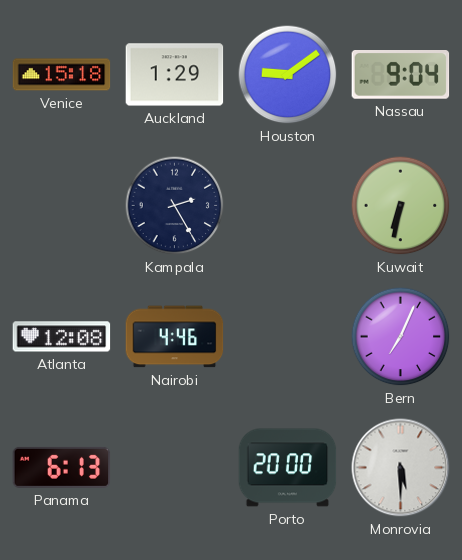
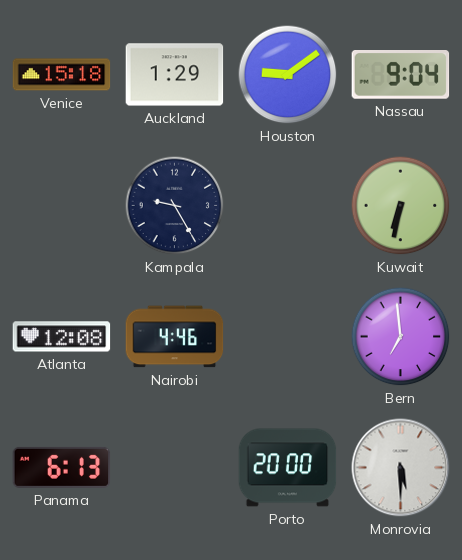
Kampala: 2:25 -> 9:25
Bern: 7:04 -> 6:59
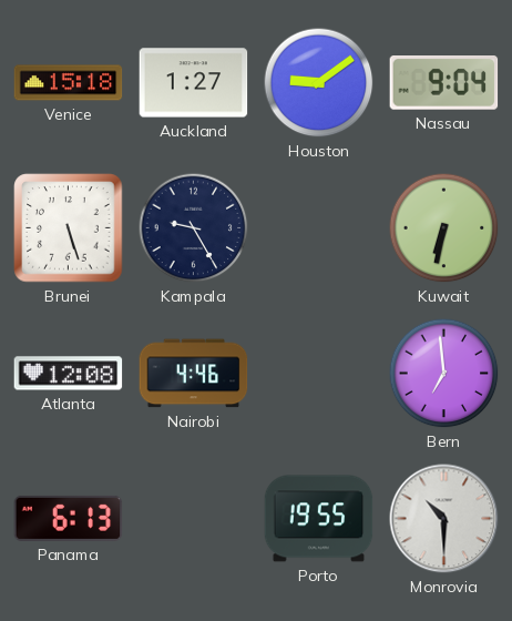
Auckland: 1:29 -> 1:27
Brunei: none -> 5:27
Porto: 20:00 -> 19:55
Monrovia: 5:30 -> 10:30
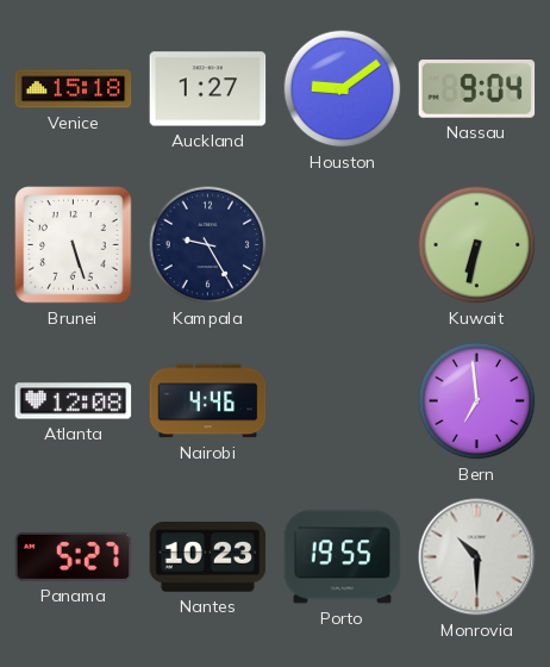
Panama: 6:13 -> 5:27
Nantes: none -> 10:23
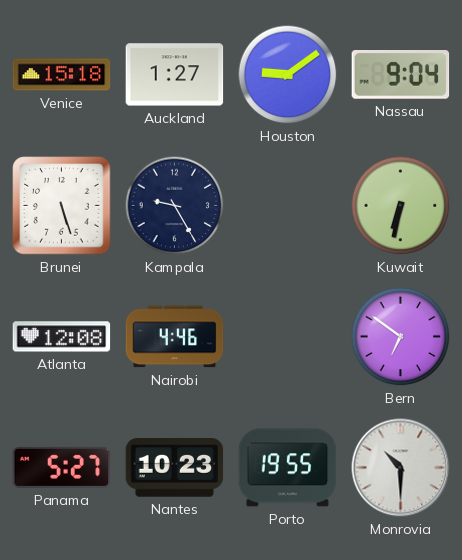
Bern: 6:59 -> 6:51
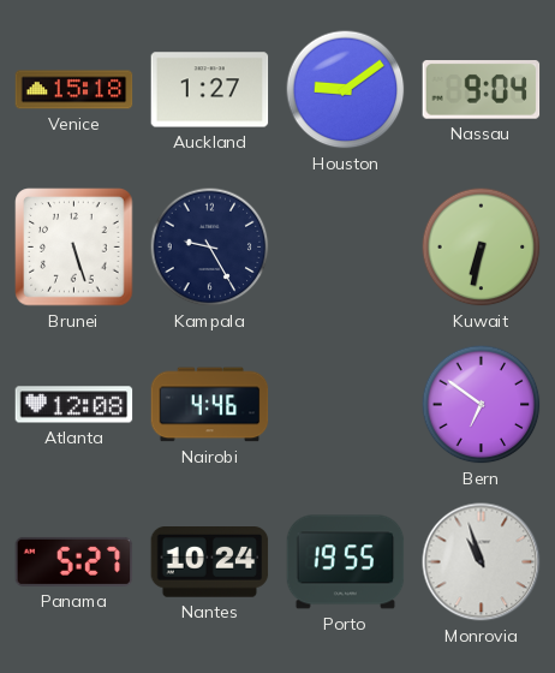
Nantes: 10:23 -> 10:24
Monrovia: 10:30 -> 10:57
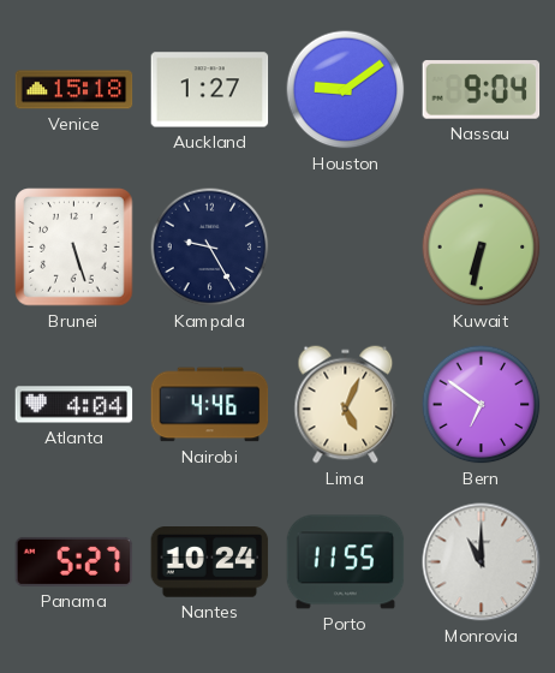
Atlanta: 12:08 -> 4:04
Lima: none -> 5:04
Porto: 19:55 -> 11:55
Monrovia: 10:57 -> 11:00
